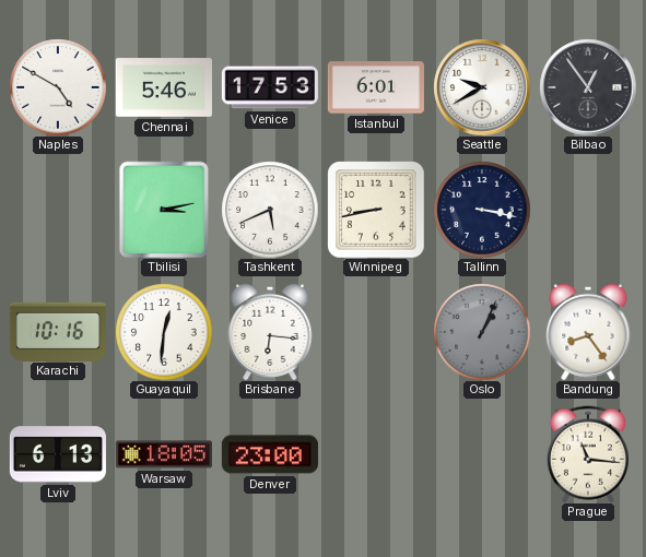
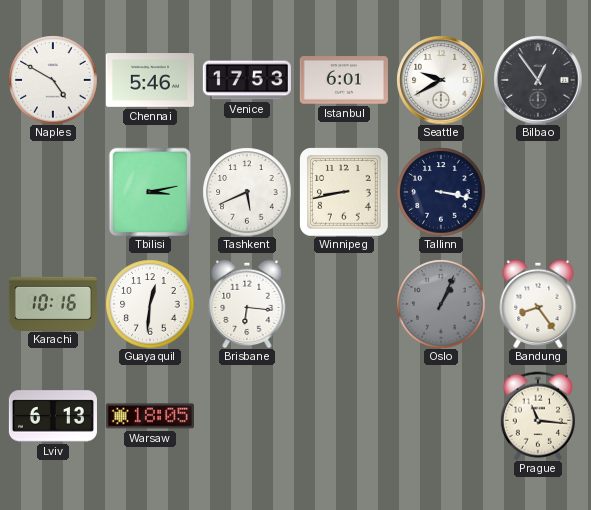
Denver: 23:00 -> none
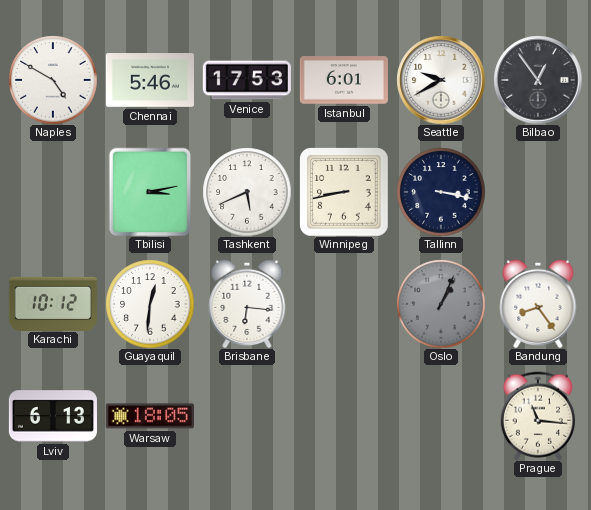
Karachi: 10:16 -> 10:12
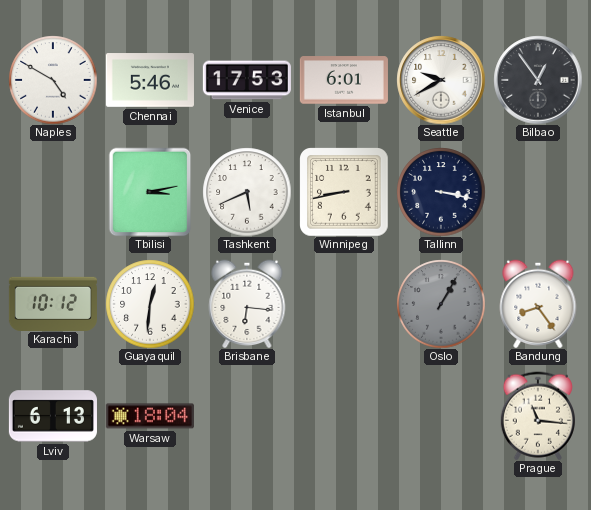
Oslo: 1:04 -> 1:05
Warsaw: 18:05 -> 18:04
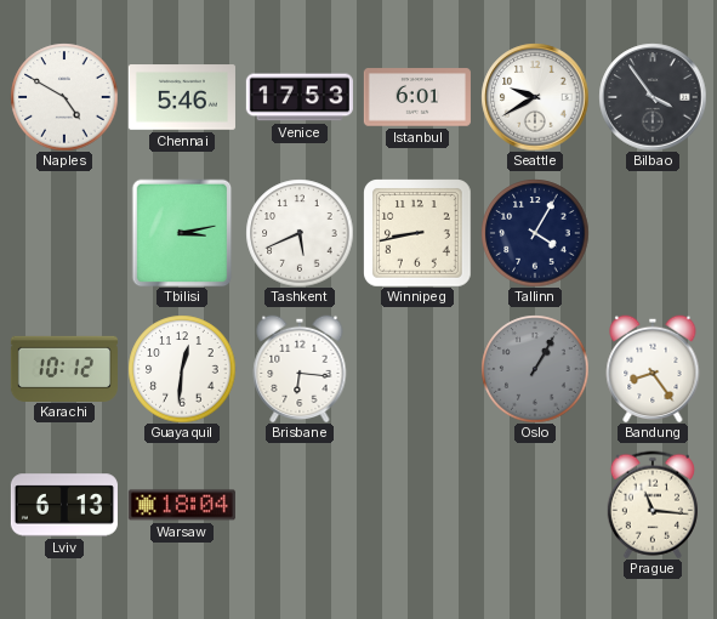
Bilbao: 12:54 -> 3:54
Tallinn: 3:17 -> 4:05
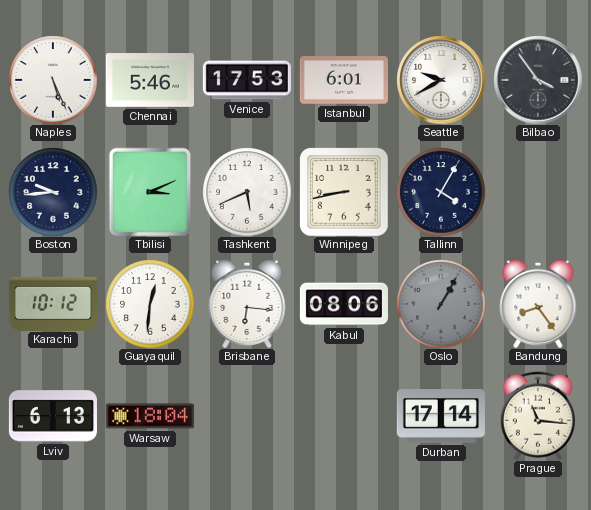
Naples: 4:50 -> 5:26
Boston: none -> 9:44
Tbilisi: 3:13 -> 3:11
Kabul: none -> 08:06
Durban: none -> 17:14
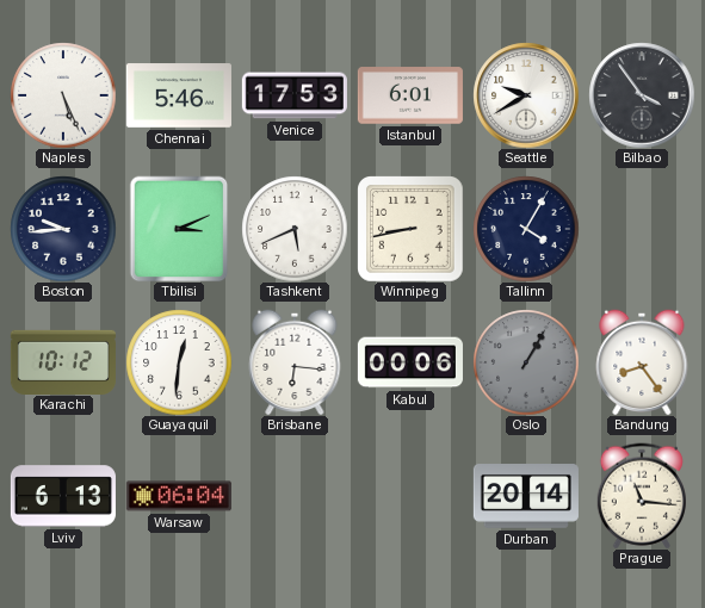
Kabul: 08:06 -> 00:06
Warsaw: 18:04 -> 06:04
Durban: 17:14 -> 20:14
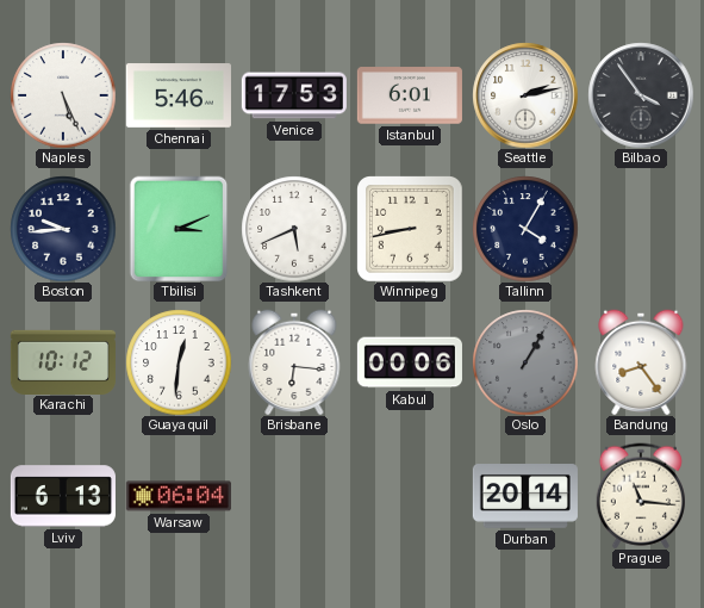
Seattle: 9:40 -> 2:13
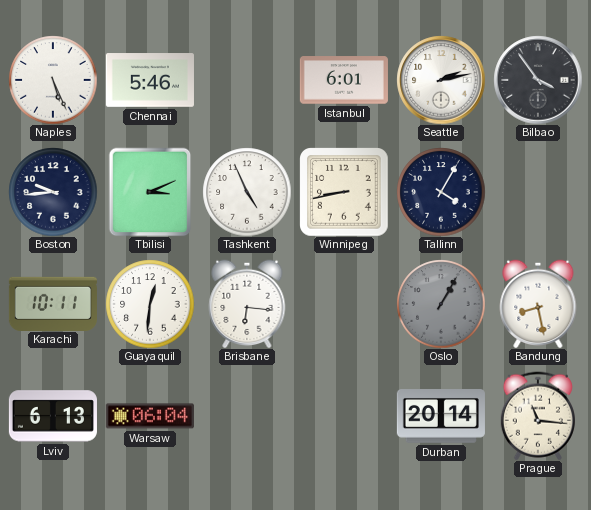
Venice: 17:53 -> none
Tashkent: 5:41 -> 4:56
Karachi: 10:12 -> 10:11
Kabul: 00:06 -> none
Bandung: 8:24 -> 8:28
